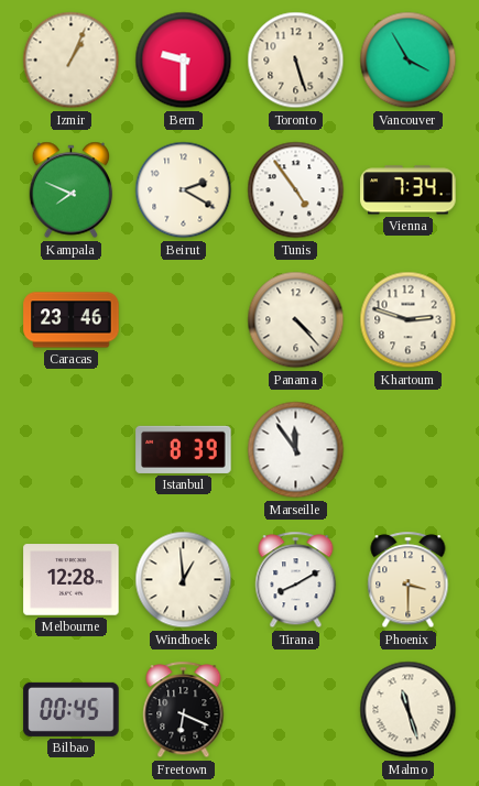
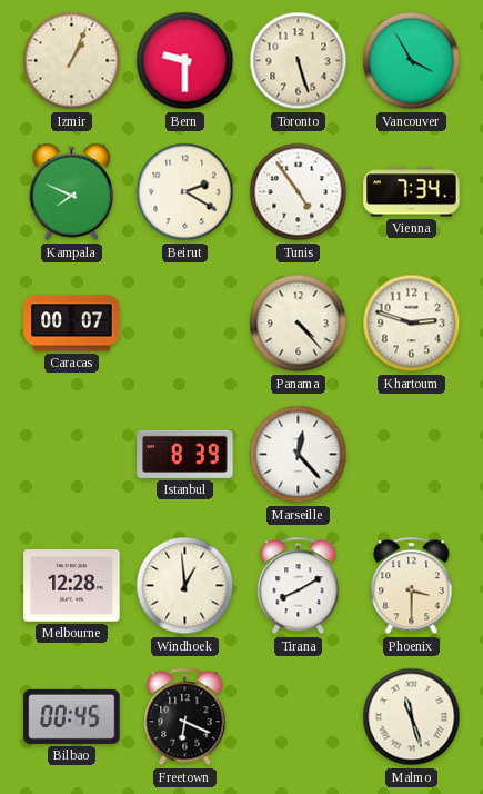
Caracas: 23:46 -> 00:07
Marseille: 11:54 -> 12:23
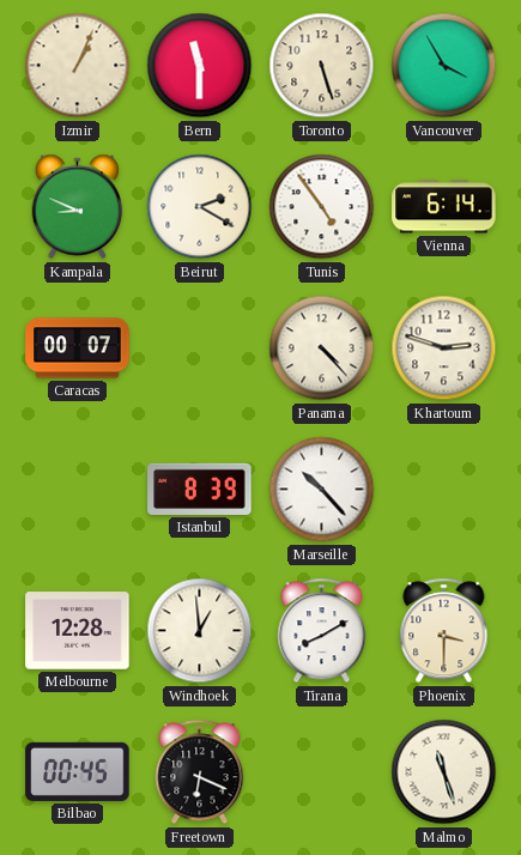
Bern: 9:30 -> 11:30
Kampala: 7:49 -> 8:49
Vienna: 7:34 -> 6:14
Marseille: 12:23 -> 10:23
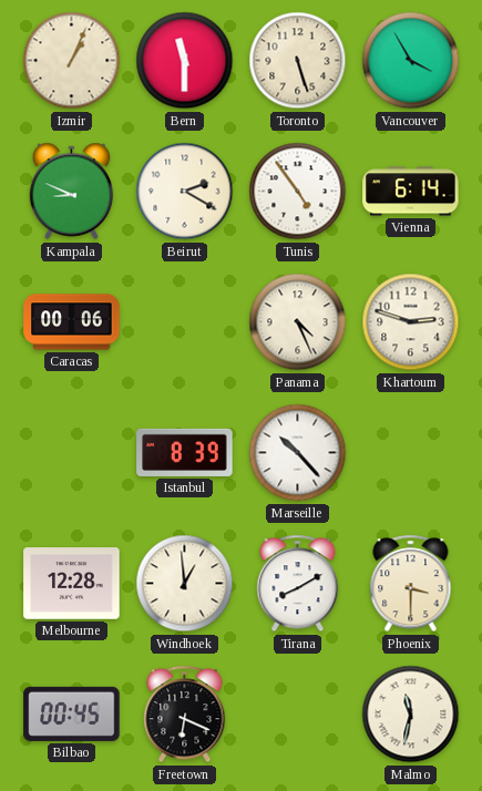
Caracas: 00:07 -> 00:06
Panama: 4:23 -> 4:26
Malmo: 11:27 -> 11:32
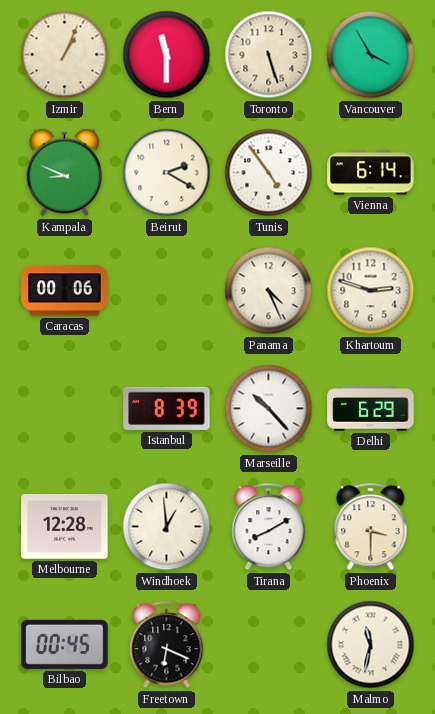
Delhi: none -> 6:29
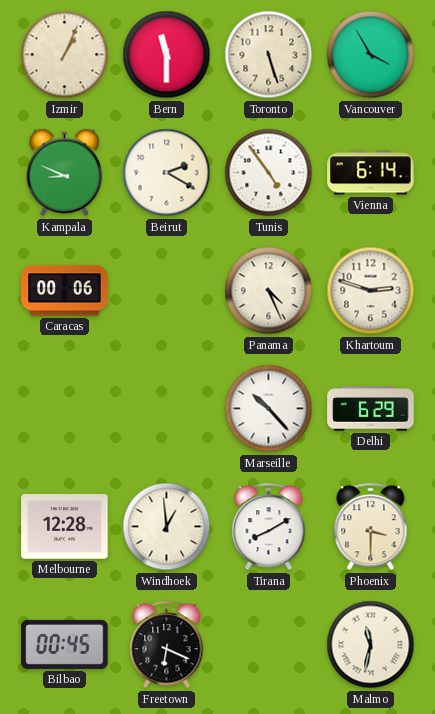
Istanbul: 8:39 -> none
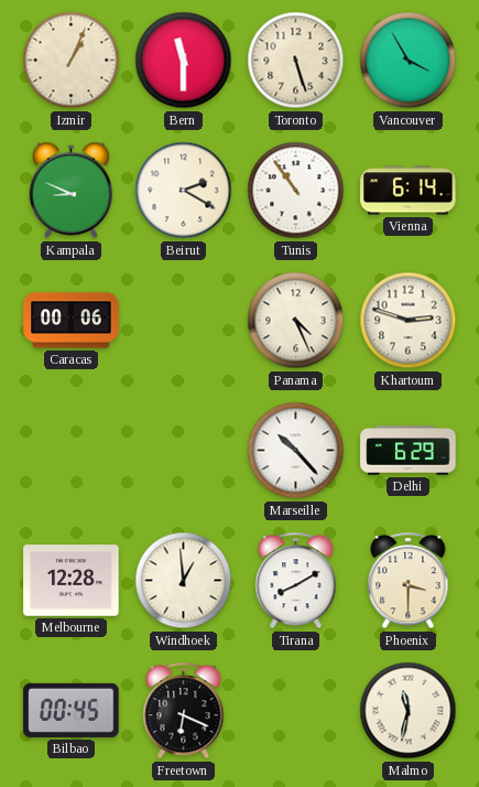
Tunis: 4:54 -> 10:54
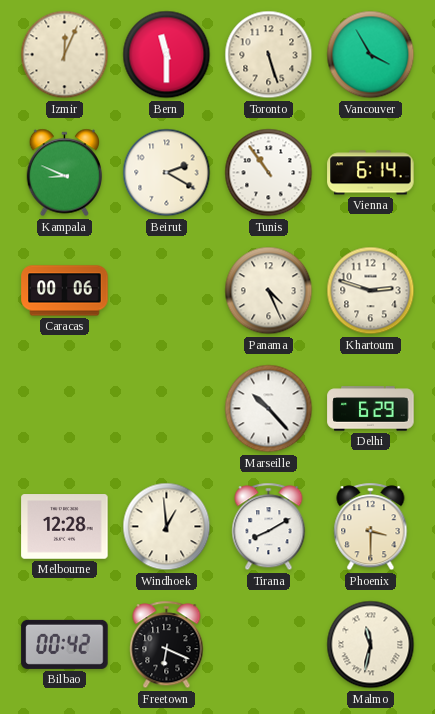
Izmir: 1:04 -> 12:04
Bilbao: 00:45 -> 00:42
